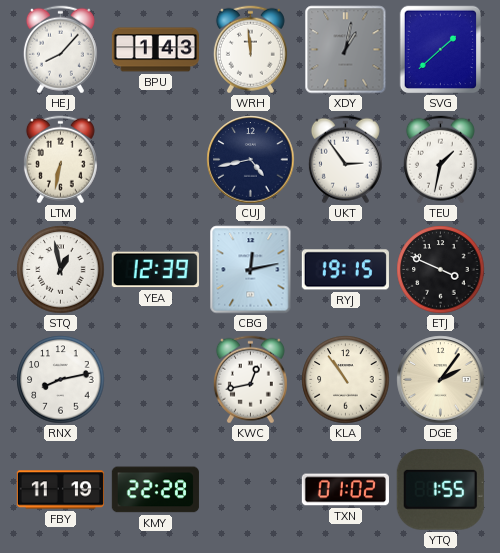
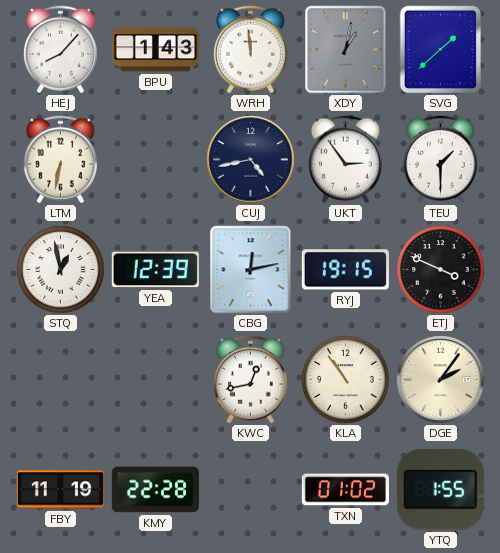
TEU: 1:32 -> 1:30
RNX: 8:13 -> none
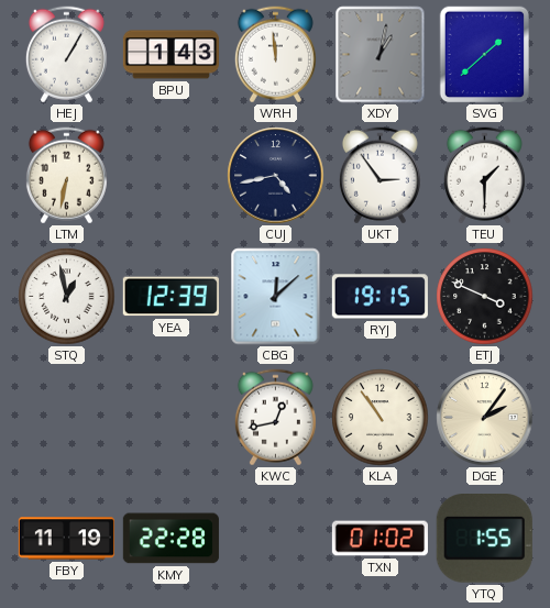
HEJ: 8:07 -> 1:05
CBG: 12:13 -> 12:08
